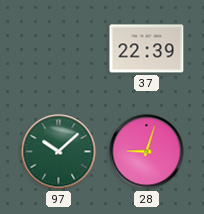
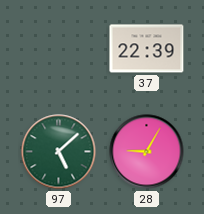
97: 10:08 -> 5:08
28: 9:03 -> 9:05
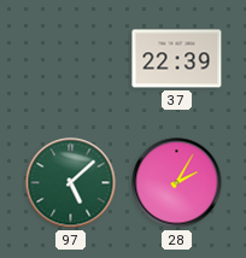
28: 9:05 -> 2:05
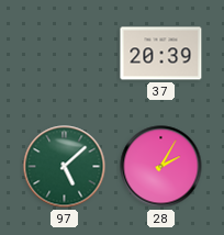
37: 22:39 -> 20:39
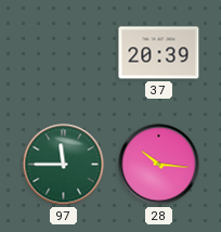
97: 5:08 -> 11:45
28: 2:05 -> 10:16
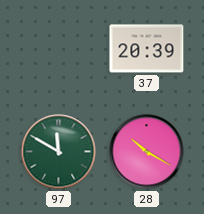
97: 11:45 -> 11:50
28: 10:16 -> 10:20
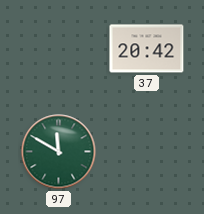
37: 20:39 -> 20:42
28: 10:20 -> none
